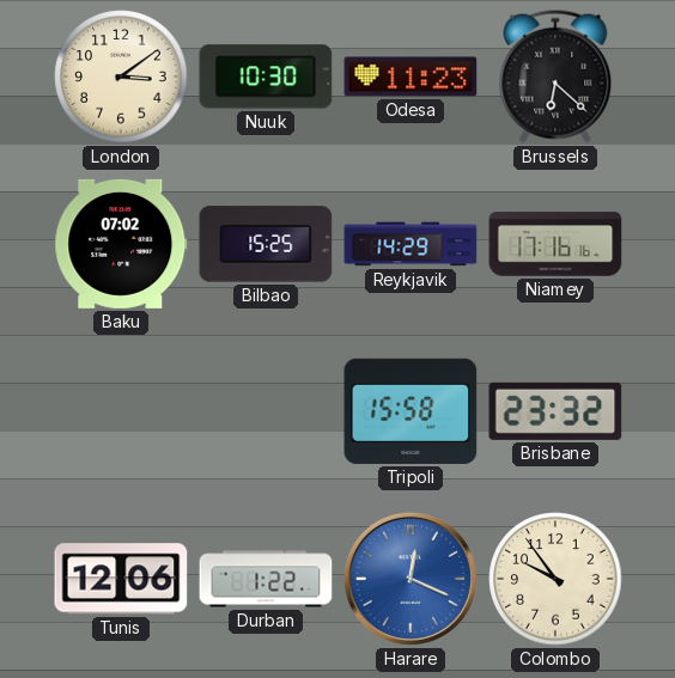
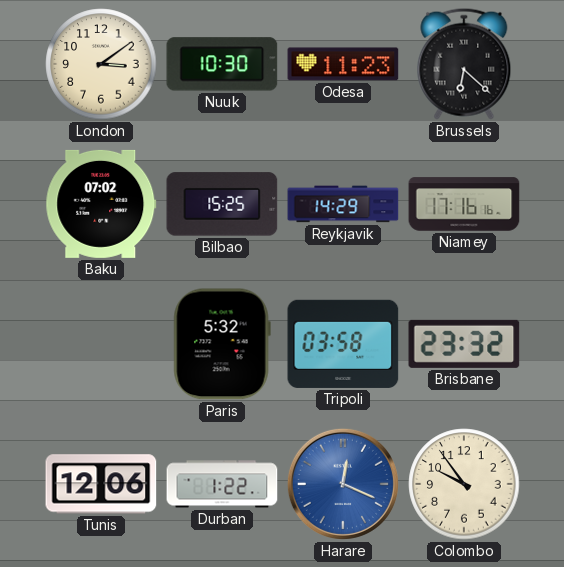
Paris: none -> 5:32
Tripoli: 15:58 -> 03:58
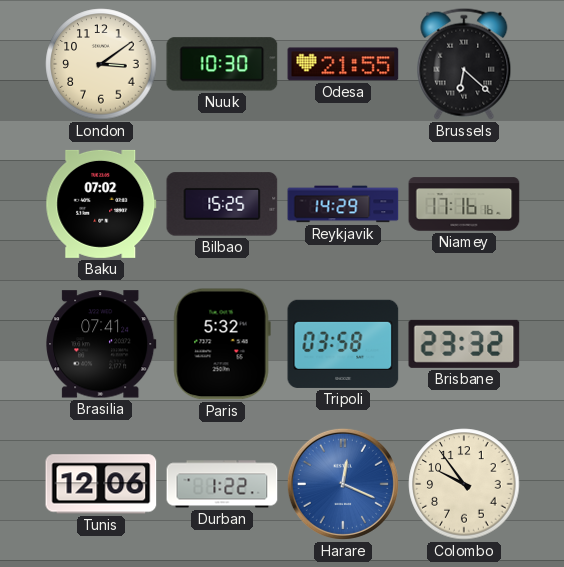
Odesa: 11:23 -> 21:55
Brasilia: none -> 07:41
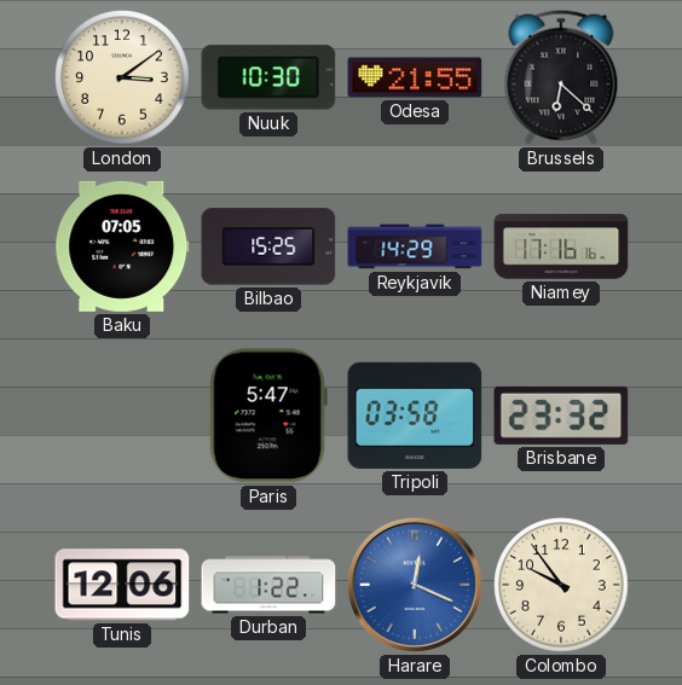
Baku: 07:02 -> 07:05
Brasilia: 07:41 -> none
Paris: 5:32 -> 5:47
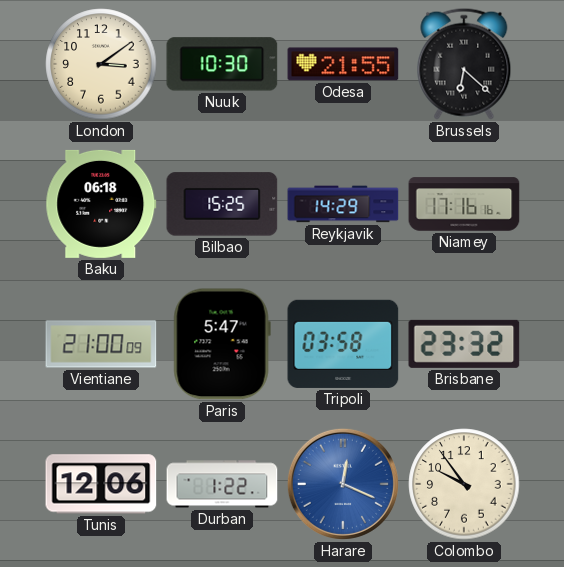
Baku: 07:05 -> 06:18
Vientiane: none -> 21:00
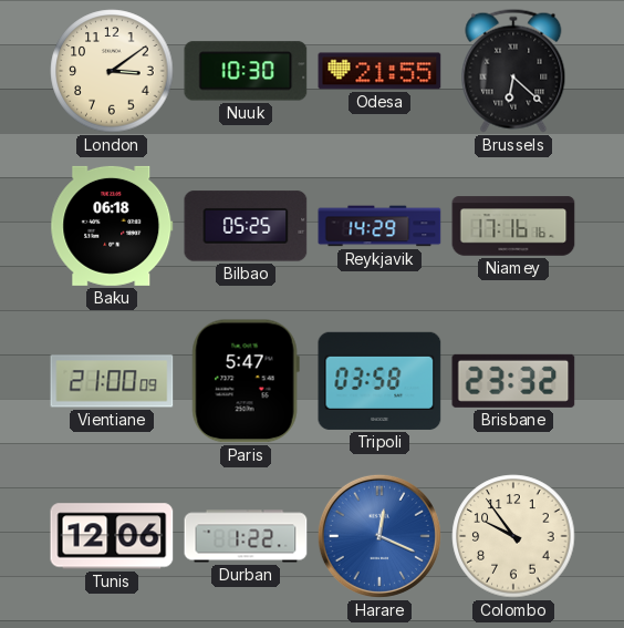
Bilbao: 15:25 -> 05:25
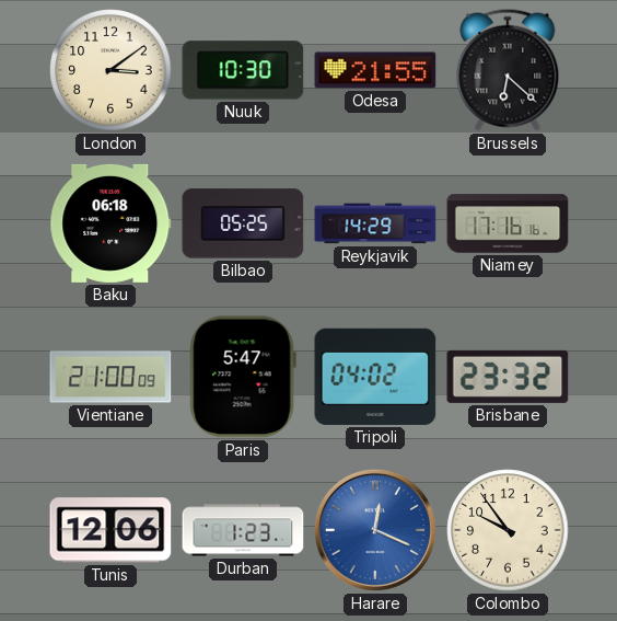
Tripoli: 03:58 -> 04:02
Durban: 1:22 -> 1:23
